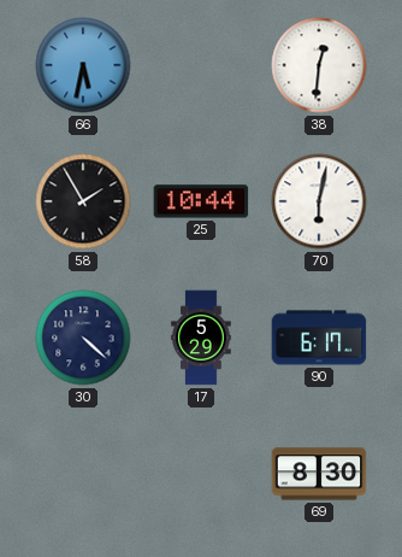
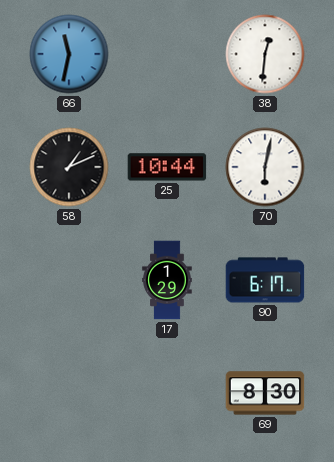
66: 5:32 -> 11:32
58: 1:55 -> 1:11
30: 4:22 -> none
17: 5:29 -> 1:29
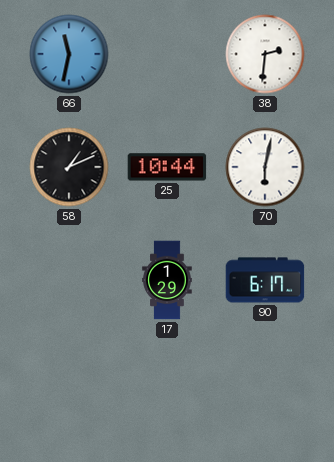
38: 12:31 -> 2:31
69: 8:30 -> none
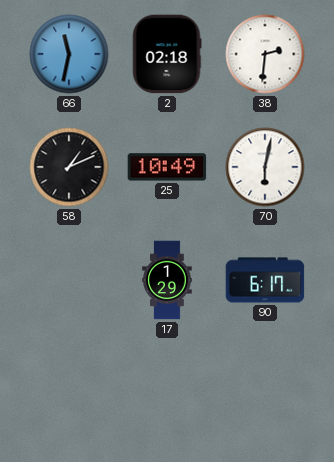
2: none -> 02:18
25: 10:44 -> 10:49
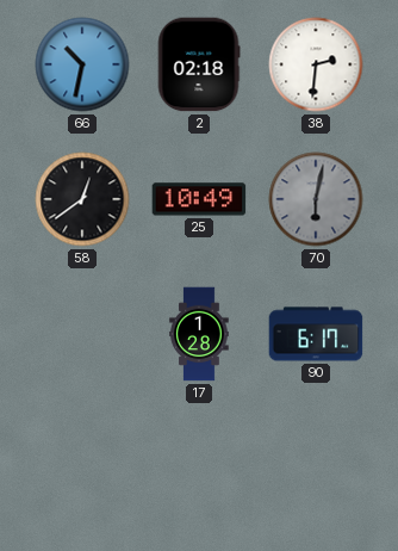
66: 11:32 -> 10:32
58: 1:11 -> 12:39
70 dial: white -> grey
17: 1:29 -> 1:28
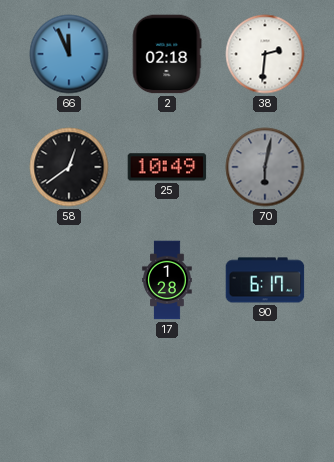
66: 10:32 -> 11:56
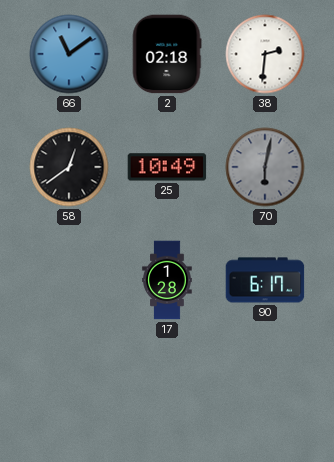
66: 11:56 -> 11:09
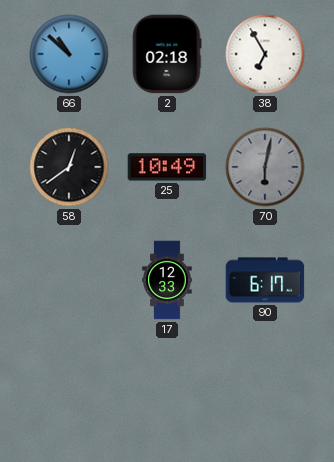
66: 11:09 -> 10:52
38: 2:31 -> 6:55
17: 1:28 -> 12:33
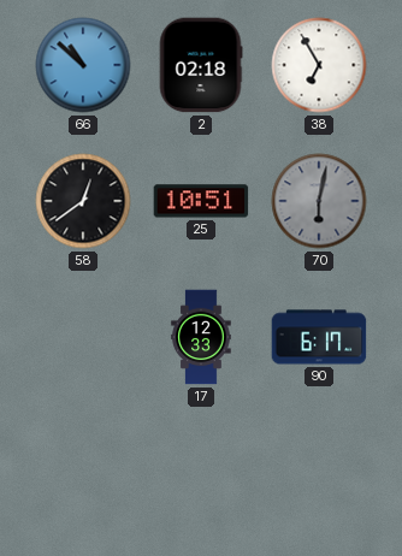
25: 10:49 -> 10:51
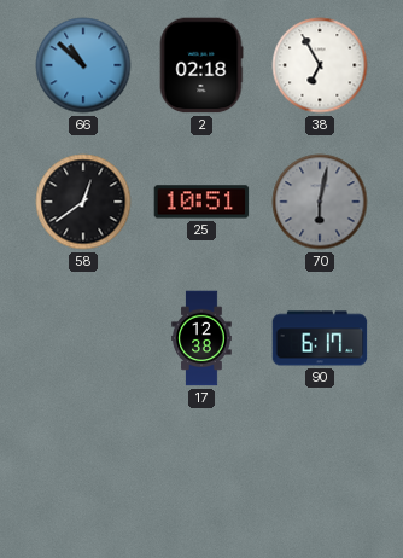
17: 12:33 -> 12:38
